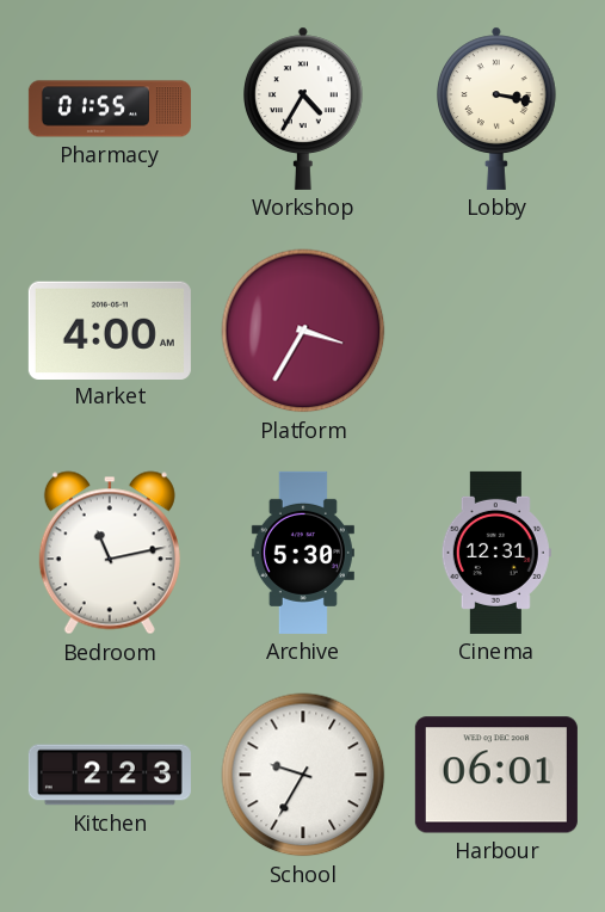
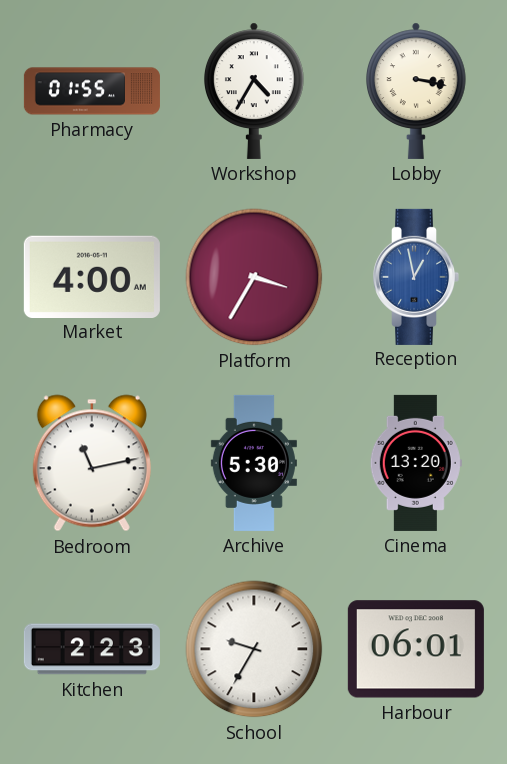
Reception: none -> 12:58
Cinema: 12:31 -> 13:20
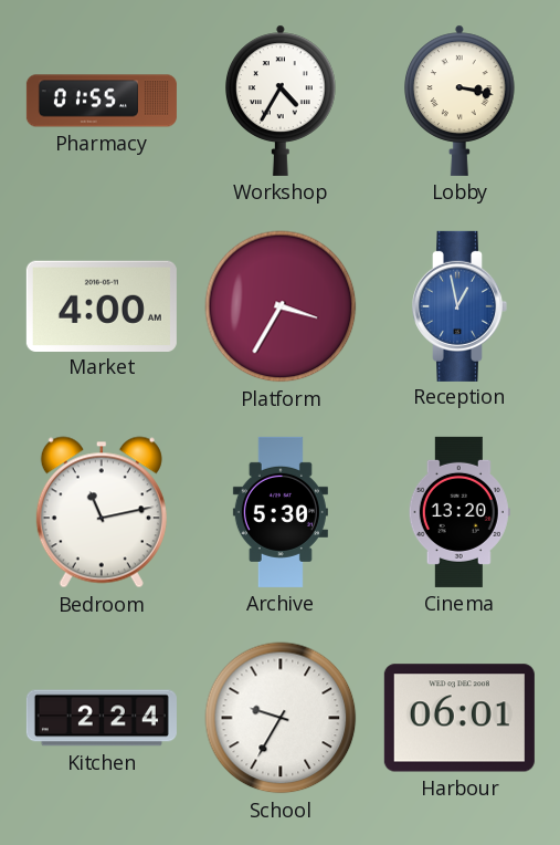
Kitchen: 2:23 -> 2:24
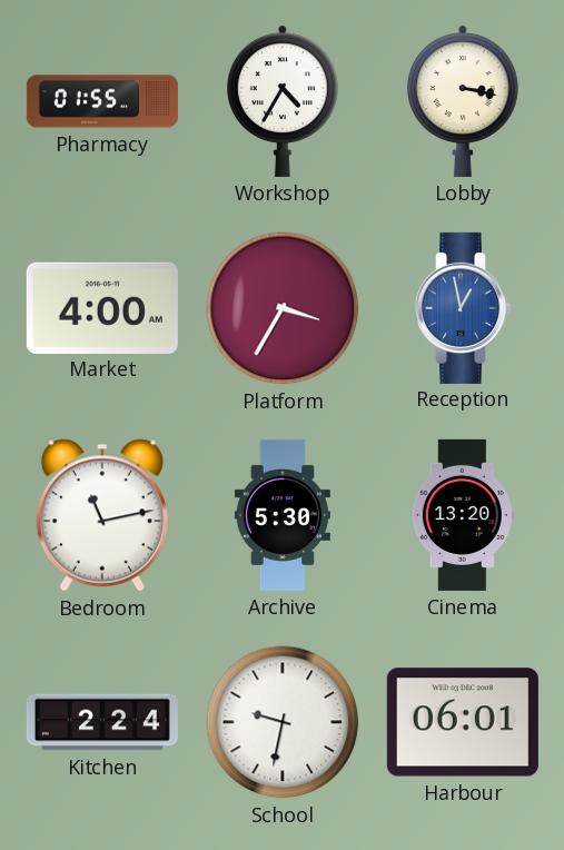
School: 9:35 -> 9:32
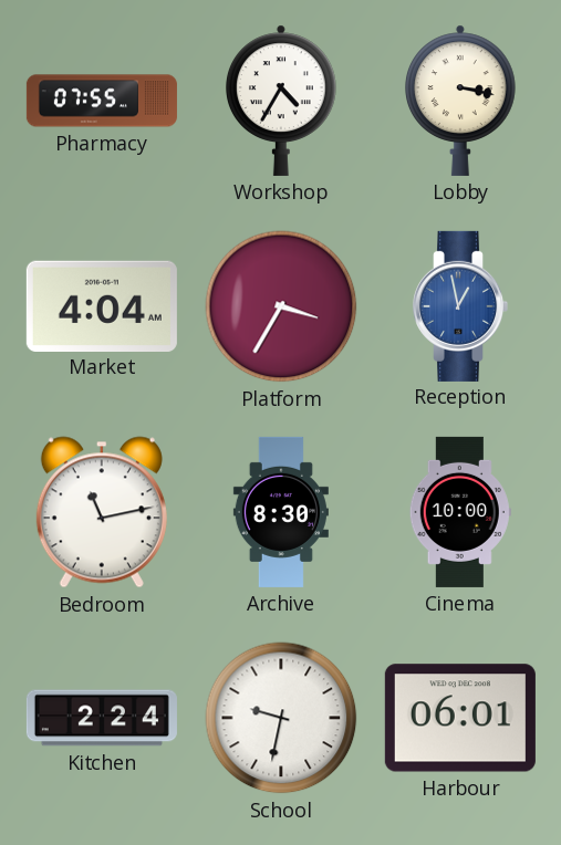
Pharmacy: 01:55 -> 07:55
Market: 4:00 -> 4:04
Archive: 5:30 -> 8:30
Cinema: 13:20 -> 10:00
